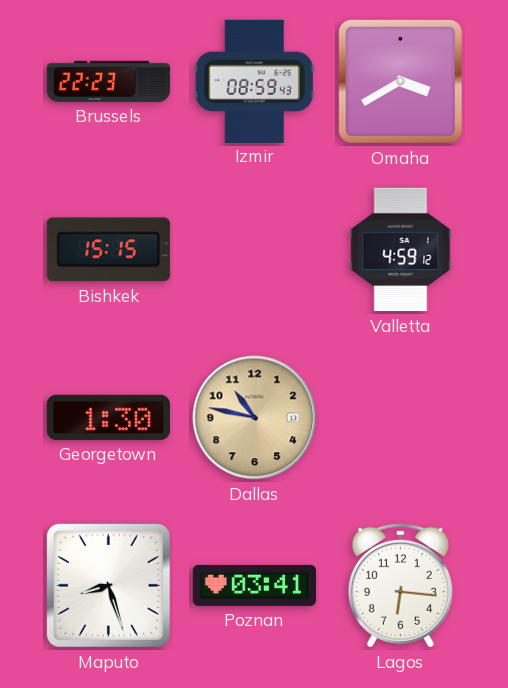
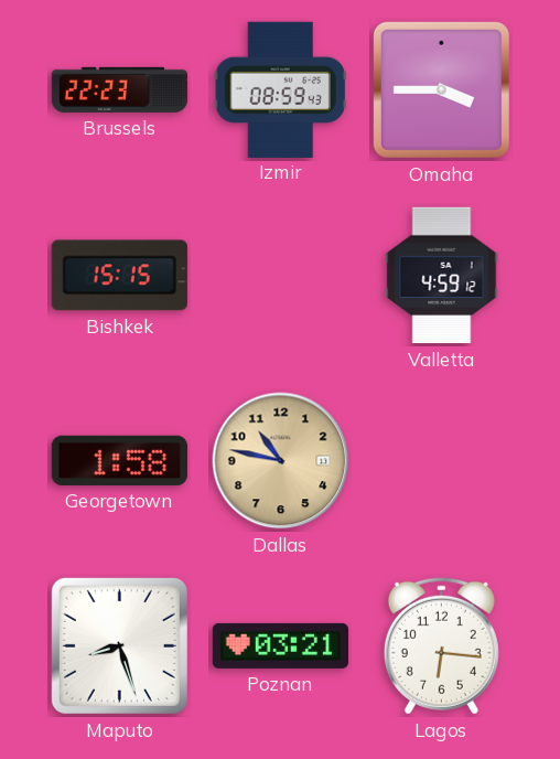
Omaha: 3:40 -> 3:45
Georgetown: 1:30 -> 1:58
Poznan: 03:41 -> 03:21
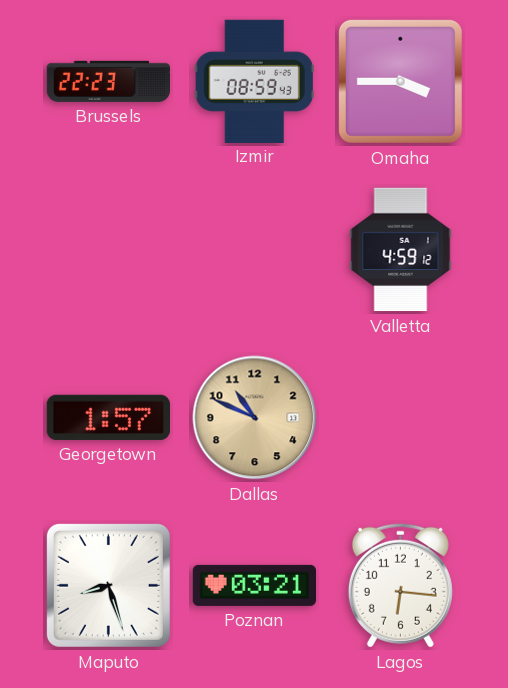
Bishkek: 15:15 -> none
Georgetown: 1:58 -> 1:57
Dallas: 10:47 -> 10:49
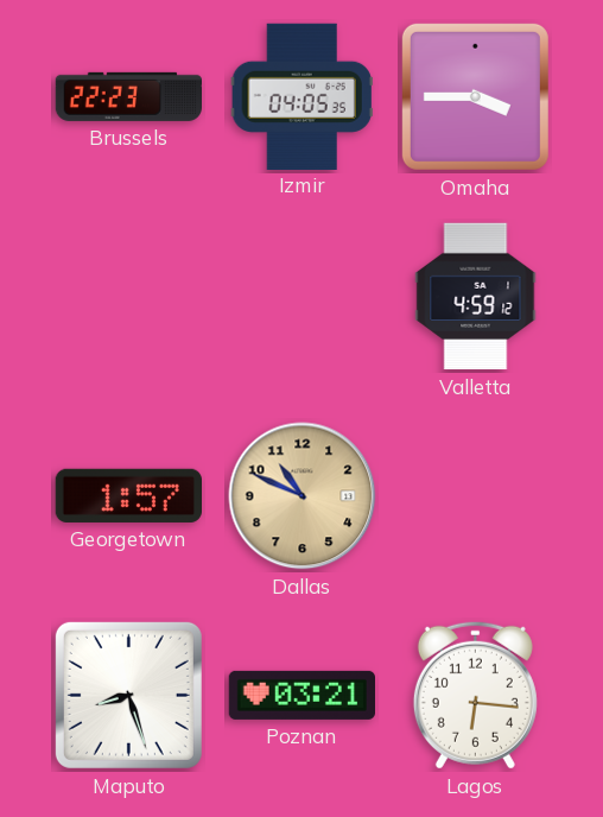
Izmir: 08:59 -> 04:05
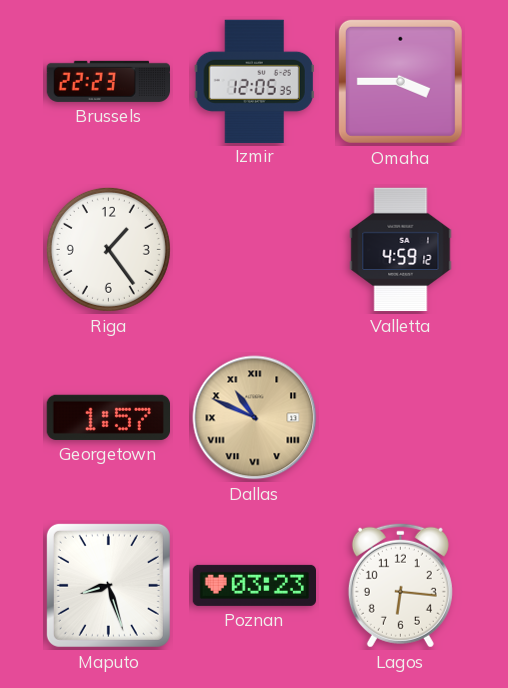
Izmir: 04:05 -> 12:05
Riga: none -> 1:24
Dallas numerals: Arabic -> Roman
Poznan: 03:21 -> 03:23
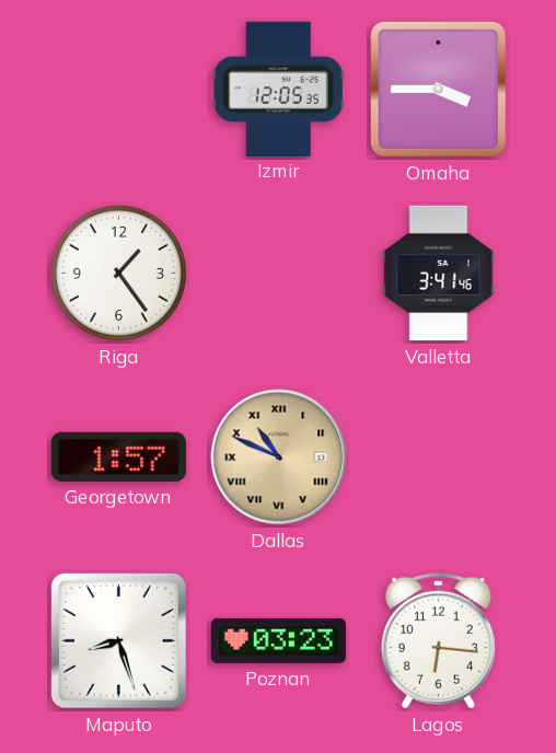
Brussels: 22:23 -> none
Valletta: 4:59 -> 3:41
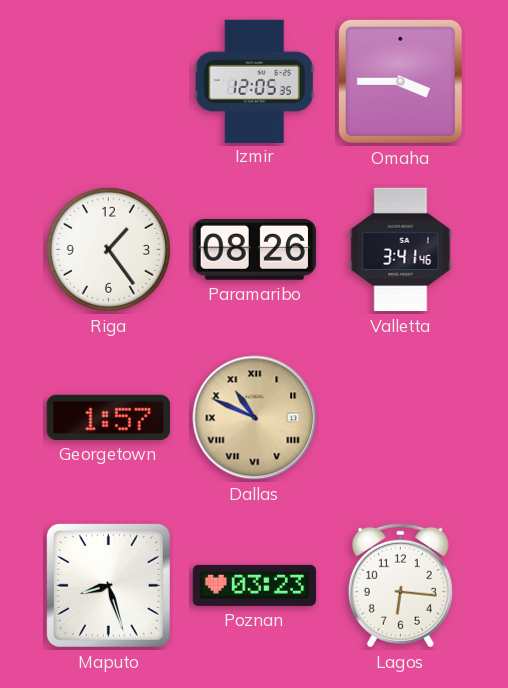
Paramaribo: none -> 08:26
